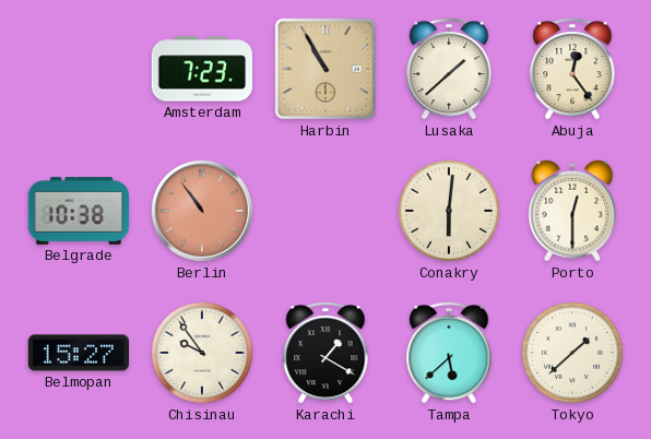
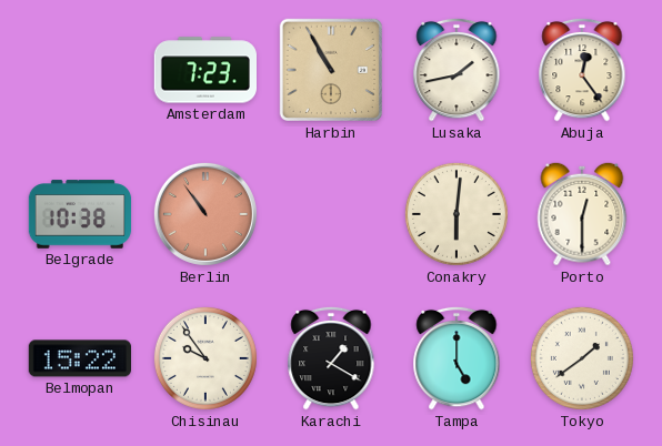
Lusaka: 1:38 -> 1:43
Belmopan: 15:27 -> 15:22
Tampa: 5:38 -> 5:00
Tokyo: 1:38 -> 1:39
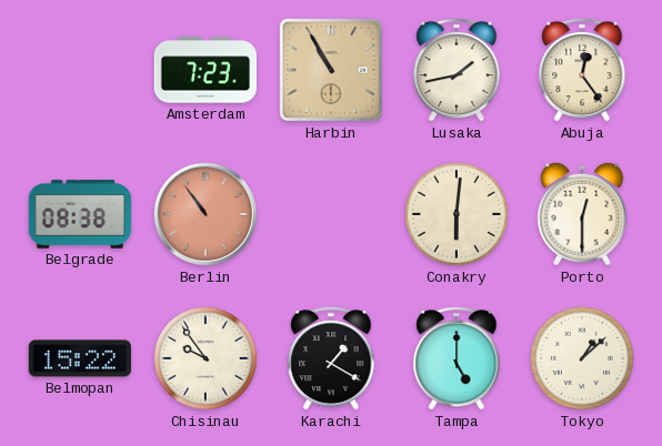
Belgrade: 10:38 -> 08:38
Tokyo: 1:39 -> 1:08
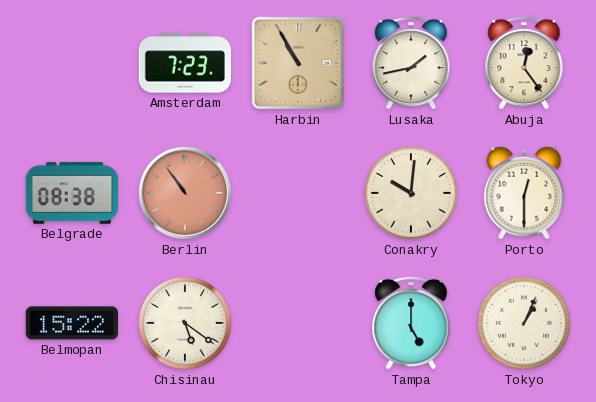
Conakry: 6:01 -> 10:01
Chisinau: 9:54 -> 5:21
Karachi: 1:20 -> none
Tokyo: 1:08 -> 1:04
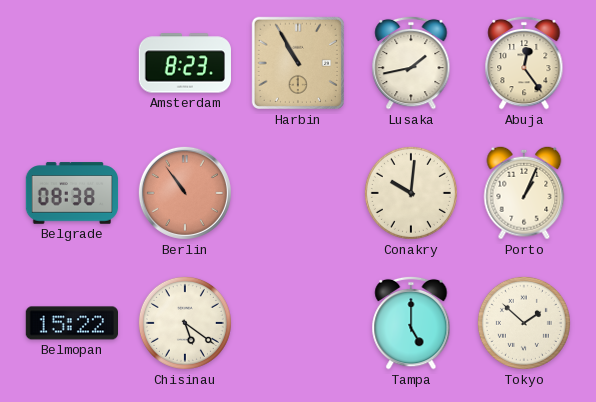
Amsterdam: 7:23 -> 8:23
Porto: 12:30 -> 1:04
Tokyo: 1:04 -> 1:52
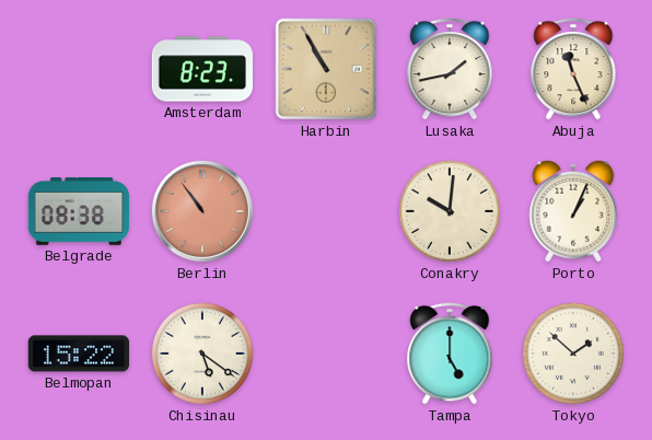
Abuja: 12:24 -> 11:26
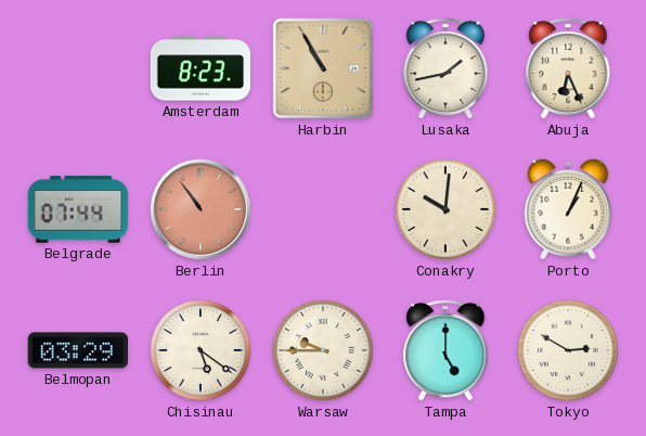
Abuja: 11:26 -> 6:26
Belgrade: 08:38 -> 07:44
Belmopan: 15:22 -> 03:29
Warsaw: none -> 9:45
Tokyo: 1:52 -> 2:50
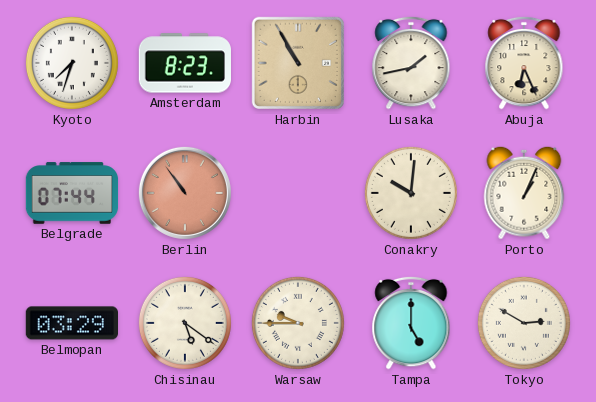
Kyoto: none -> 7:33
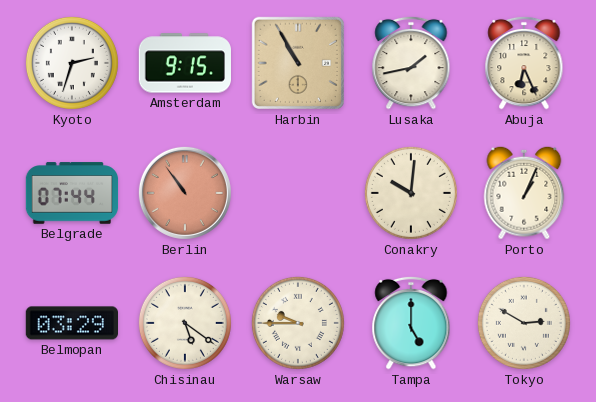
Kyoto: 7:33 -> 2:33
Amsterdam: 8:23 -> 9:15
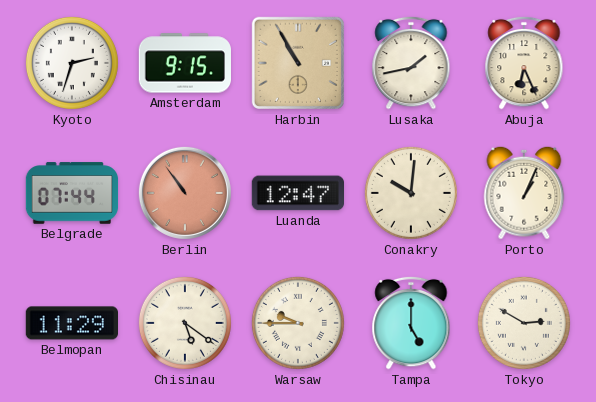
Luanda: none -> 12:47
Belmopan: 03:29 -> 11:29
